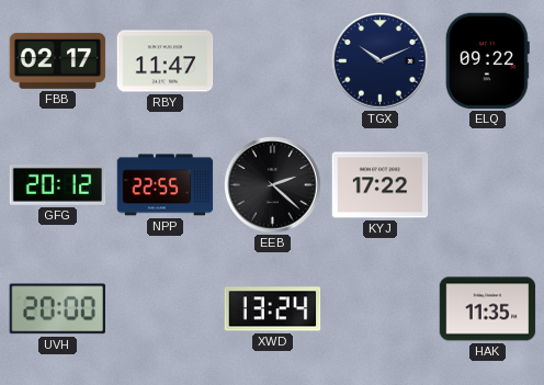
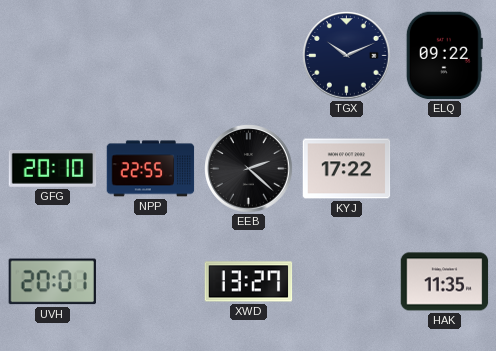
FBB: 02:17 -> none
RBY: 11:47 -> none
GFG: 20:12 -> 20:10
UVH: 20:00 -> 20:01
XWD: 13:24 -> 13:27
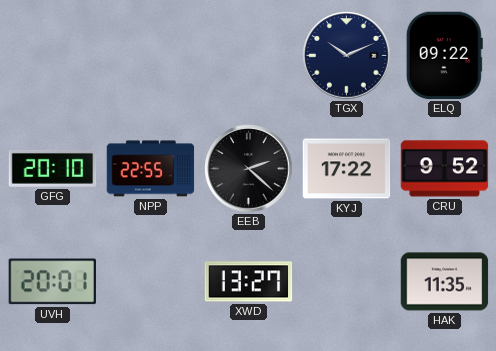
CRU: none -> 9:52
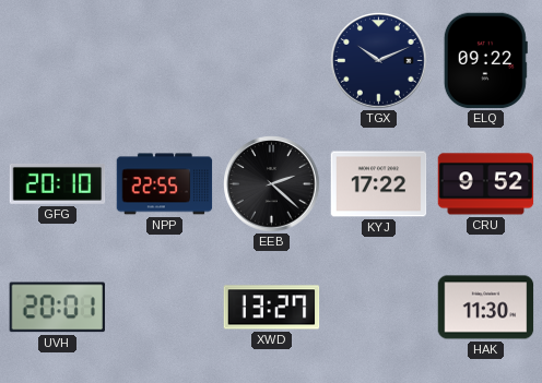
HAK: 11:35 -> 11:30
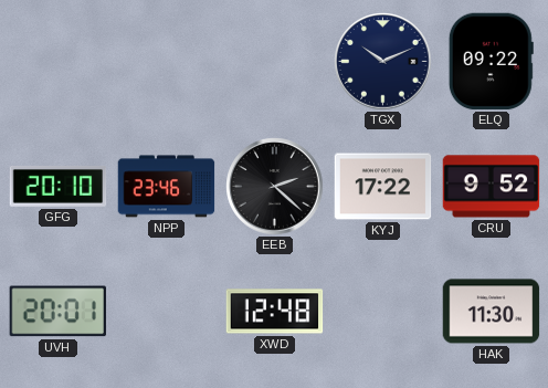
NPP: 22:55 -> 23:46
XWD: 13:27 -> 12:48
